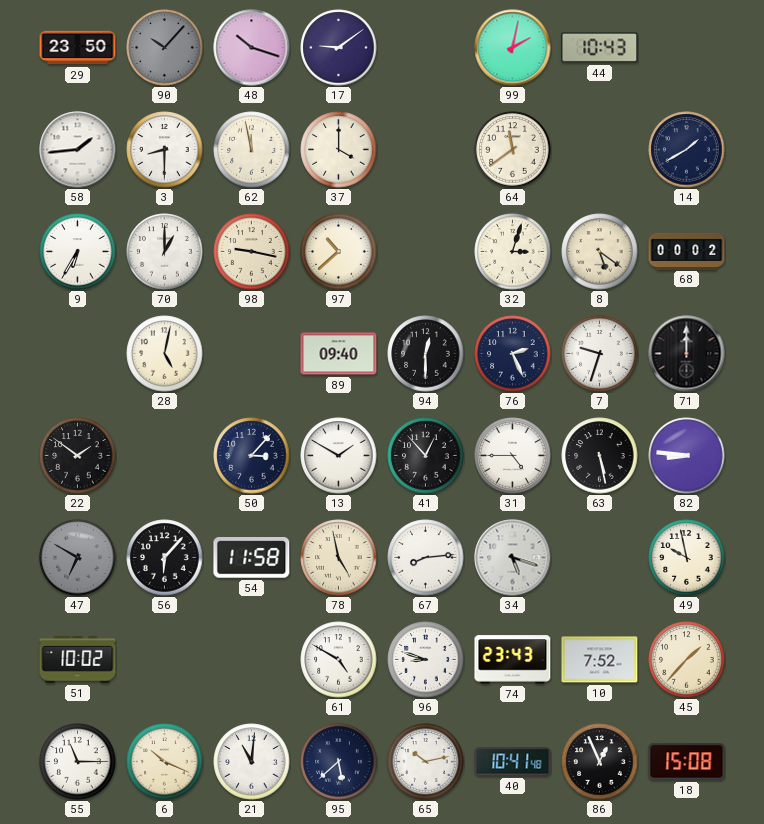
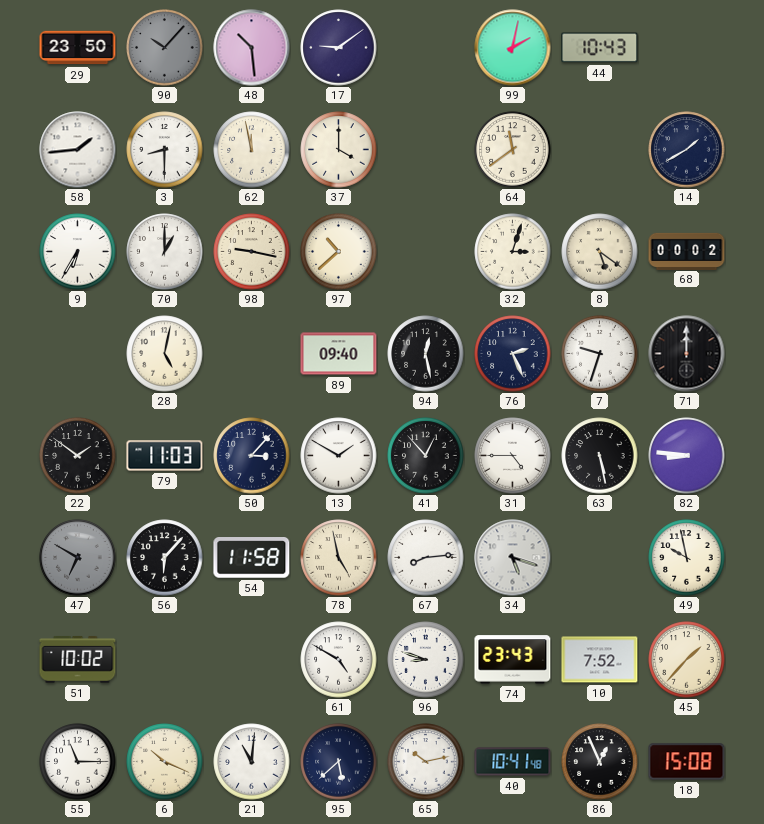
48: 10:18 -> 10:29
94: 12:30 -> 12:28
79: none -> 11:03
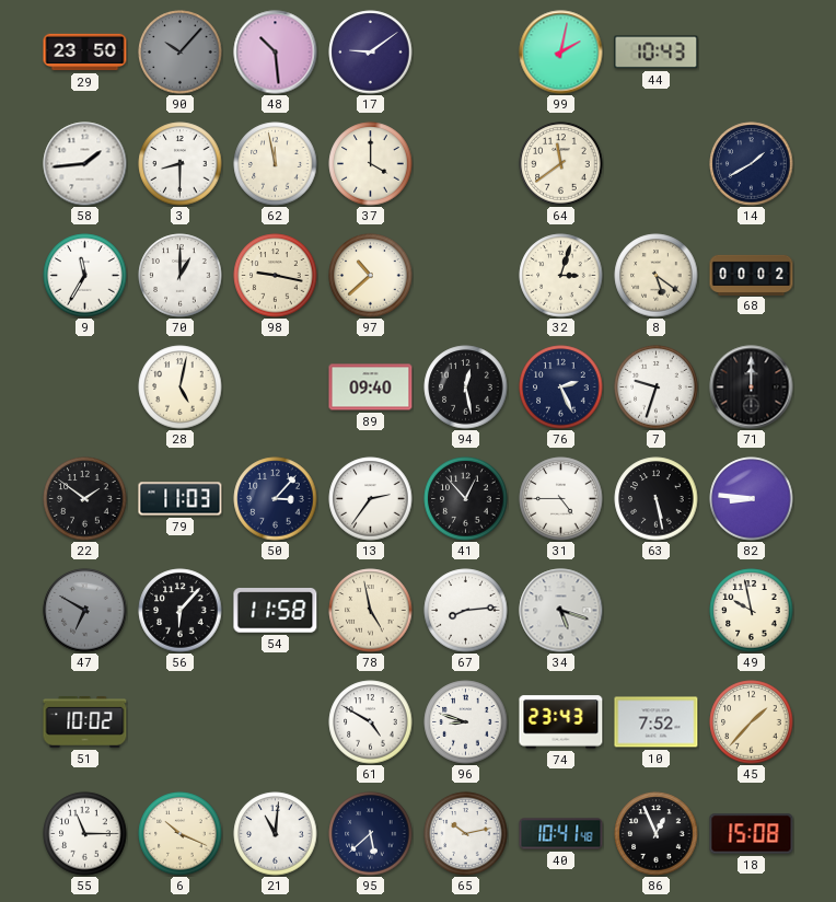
9: 6:35 -> 11:35
13: 1:50 -> 2:36
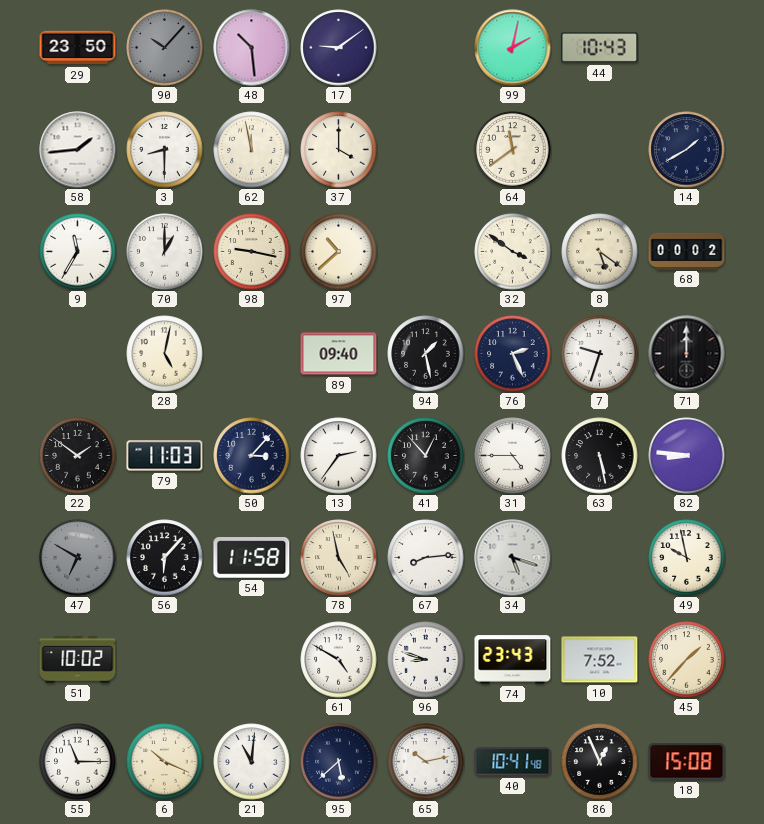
32: 3:03 -> 3:51
94: 12:28 -> 1:28
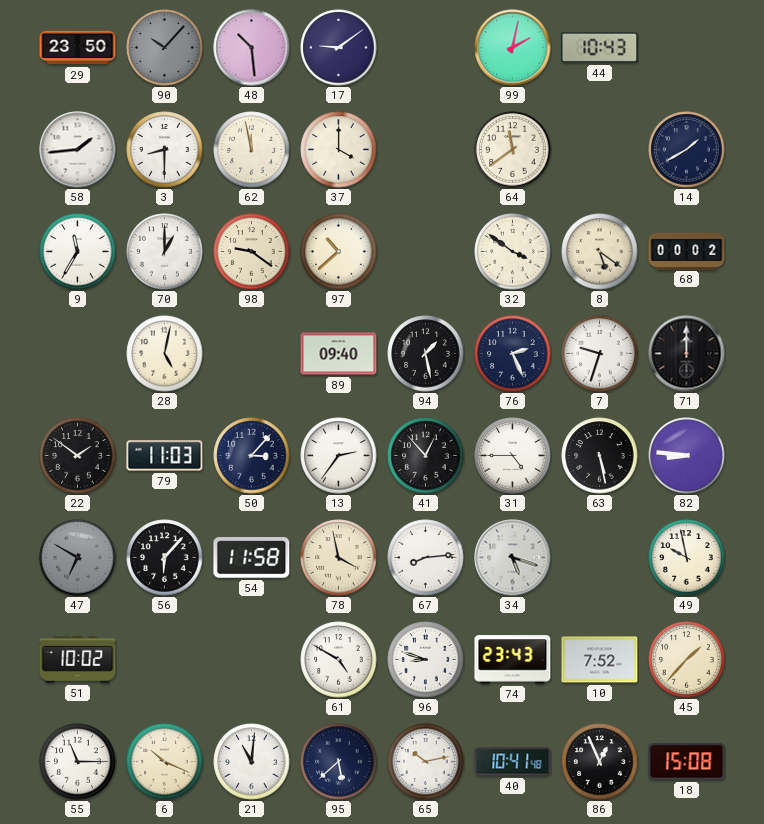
98: 9:17 -> 9:21
78: 4:58 -> 3:58
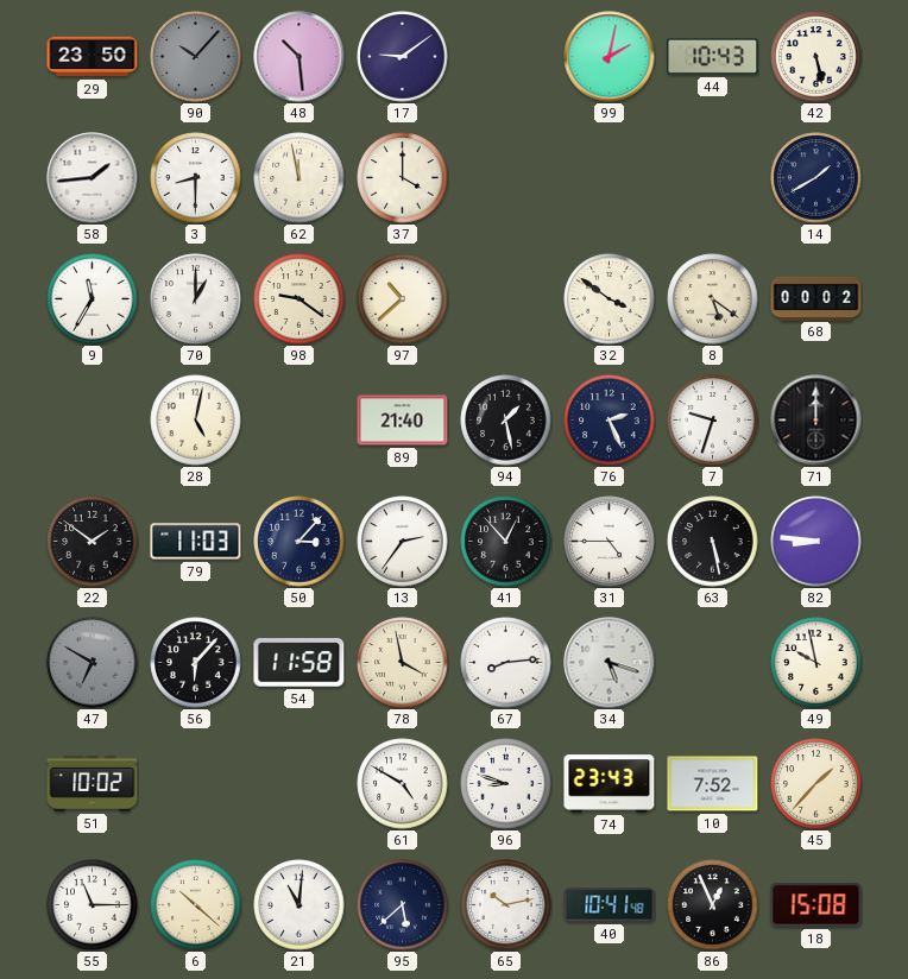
42: none -> 5:28
64: 11:39 -> none
89: 09:40 -> 21:40
6: 10:19 -> 10:22
